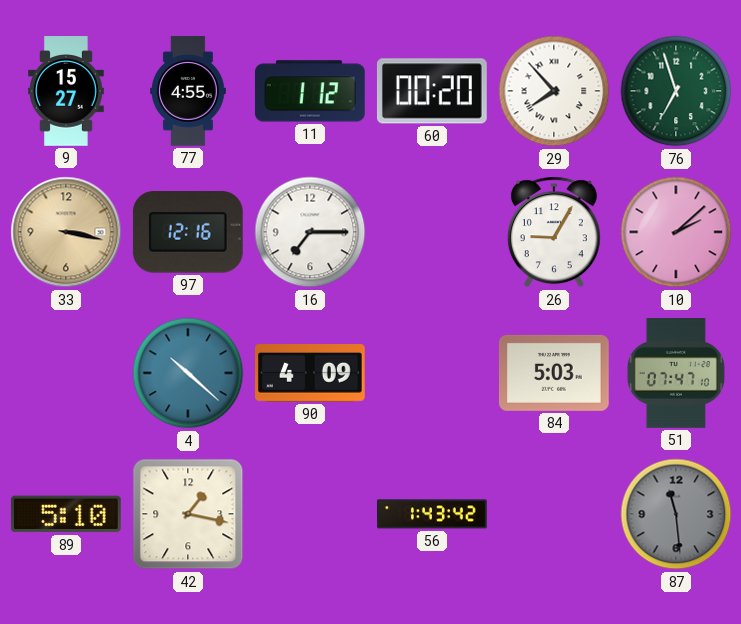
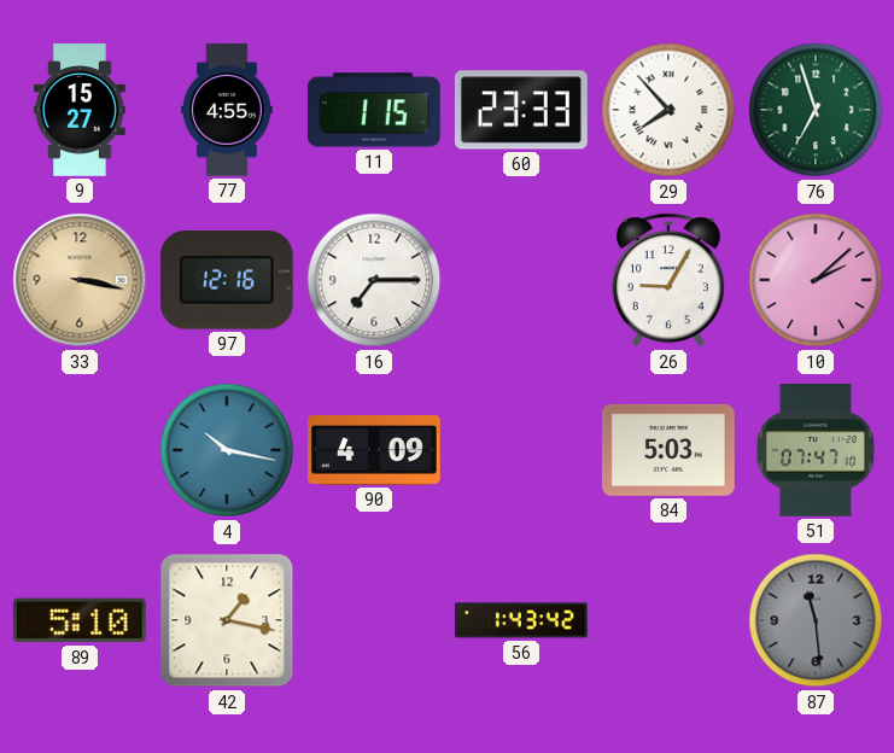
11: 1:12 -> 1:15
60: 00:20 -> 23:33
4: 10:22 -> 10:17
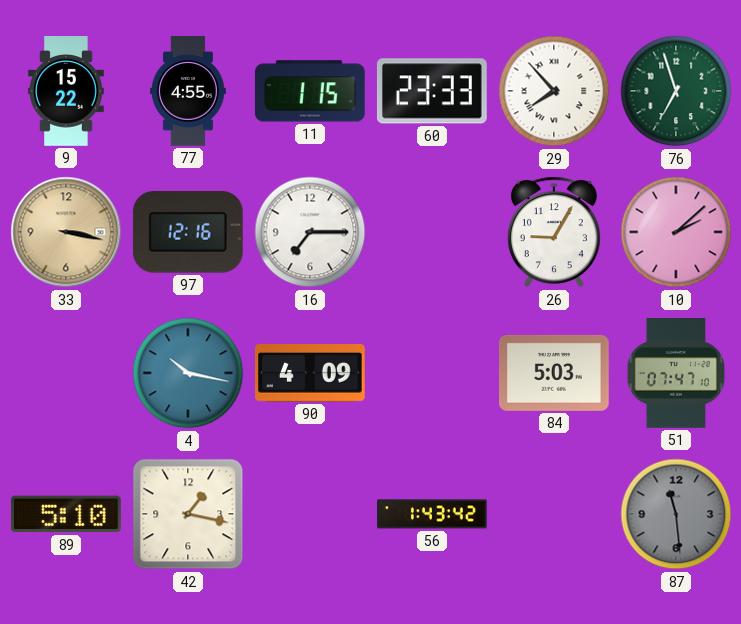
9: 15:27 -> 15:22
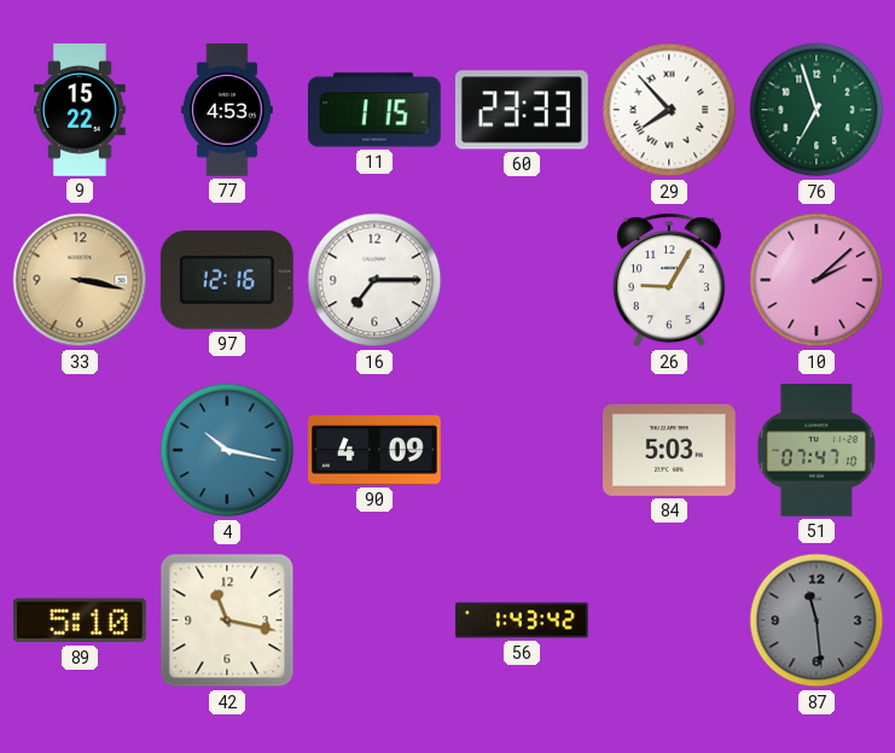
77: 4:55 -> 4:53
42: 1:17 -> 11:17
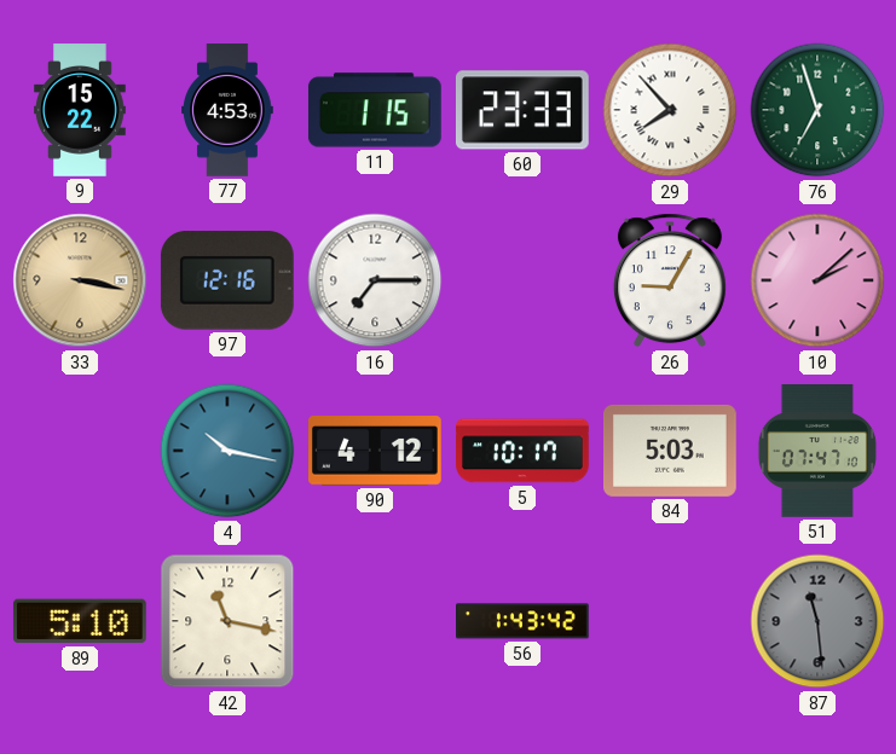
90: 4:09 -> 4:12
5: none -> 10:17
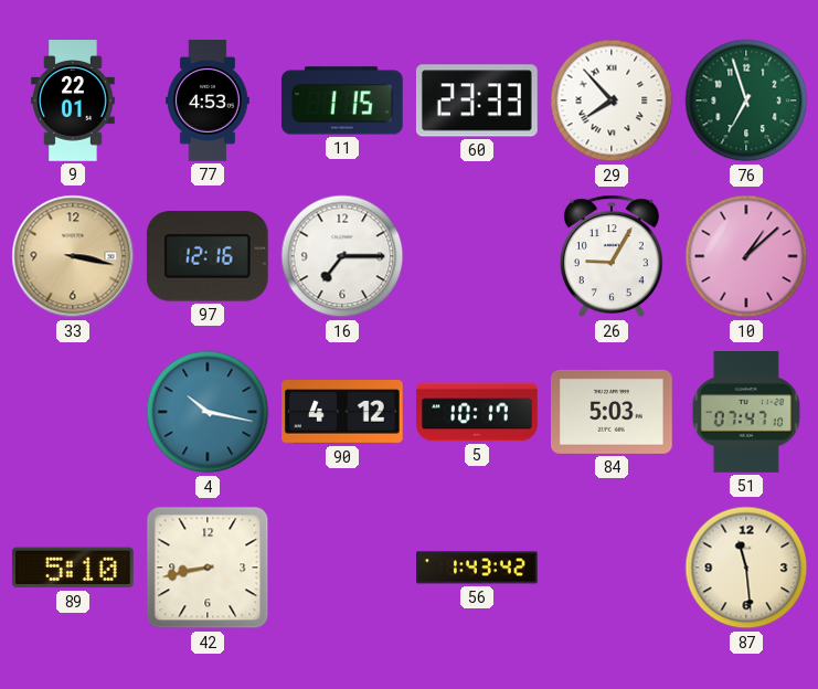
9: 15:22 -> 22:01
10: 2:08 -> 1:08
42: 11:17 -> 8:43
87 dial: grey -> cream
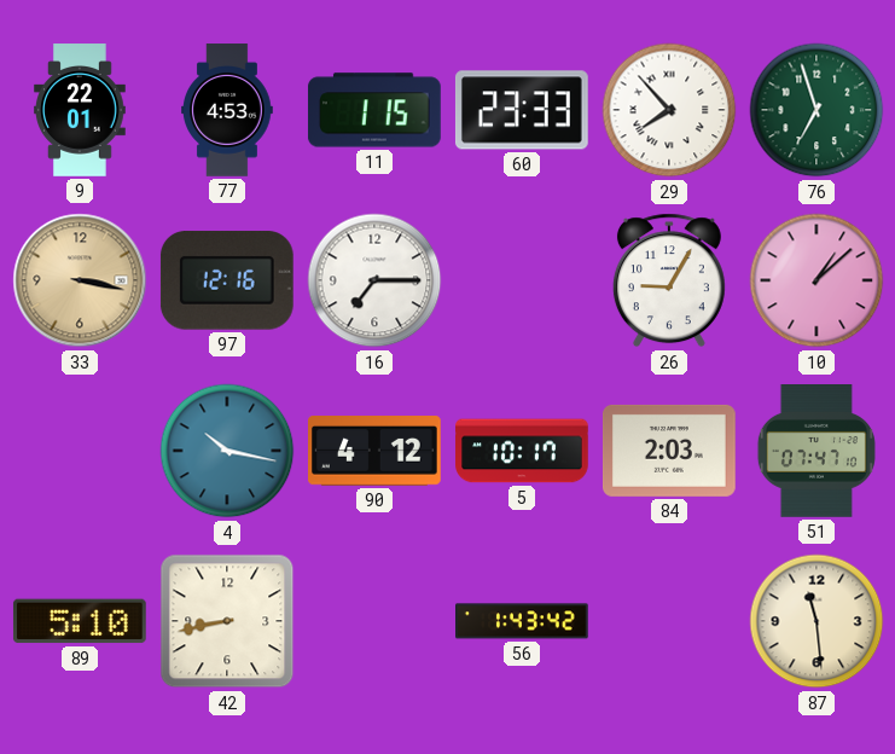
84: 5:03 -> 2:03
